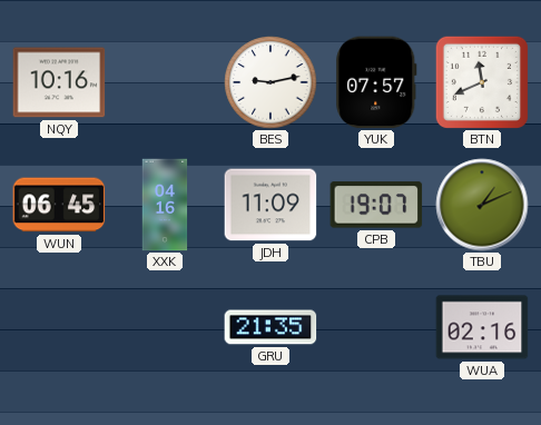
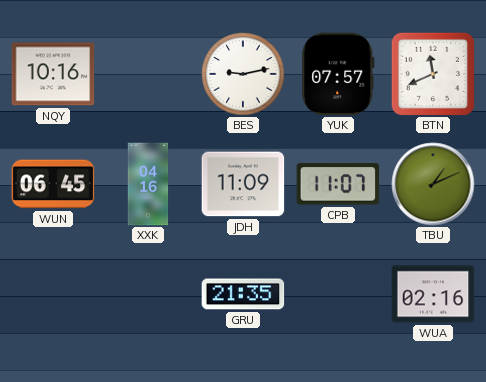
CPB: 19:07 -> 11:07
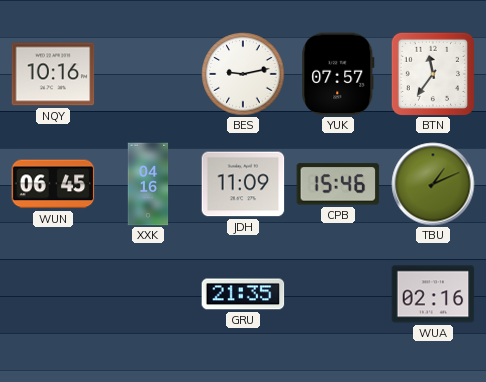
BTN: 11:41 -> 11:36
CPB: 11:07 -> 15:46
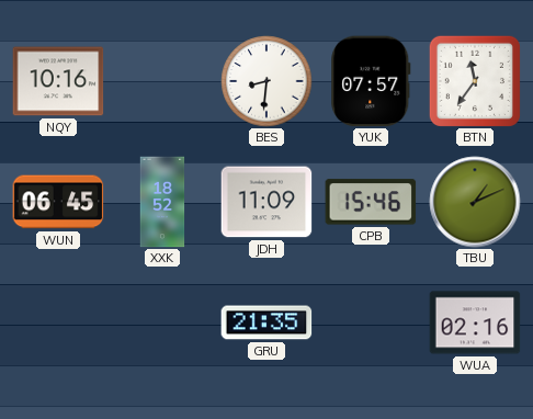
BES: 9:13 -> 8:31
XXK: 04:16 -> 18:52
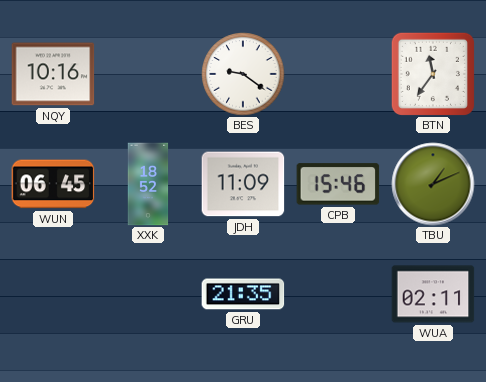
BES: 8:31 -> 9:21
YUK: 07:57 -> none
WUA: 02:16 -> 02:11
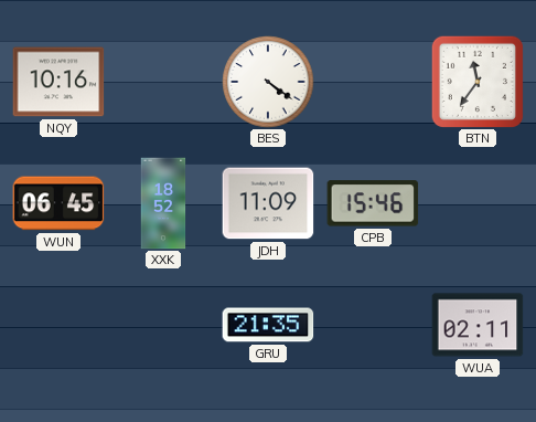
BES: 9:21 -> 4:21
TBU: 1:11 -> none
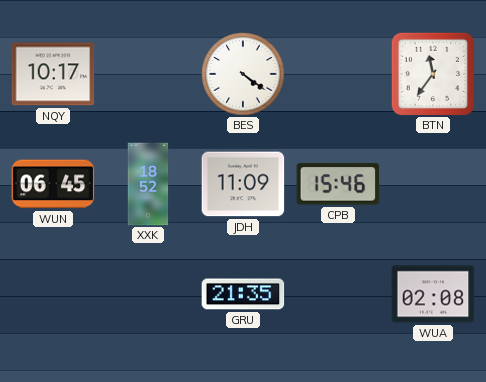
NQY: 10:16 -> 10:17
WUA: 02:11 -> 02:08
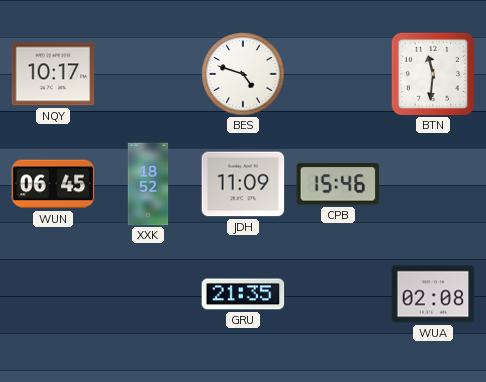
BES: 4:21 -> 4:48
BTN: 11:36 -> 11:31
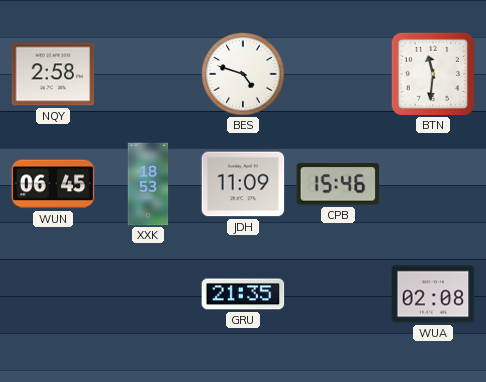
NQY: 10:17 -> 2:58
XXK: 18:52 -> 18:53
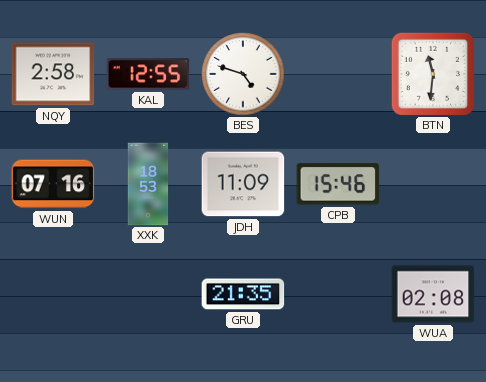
KAL: none -> 12:55
WUN: 06:45 -> 07:16
